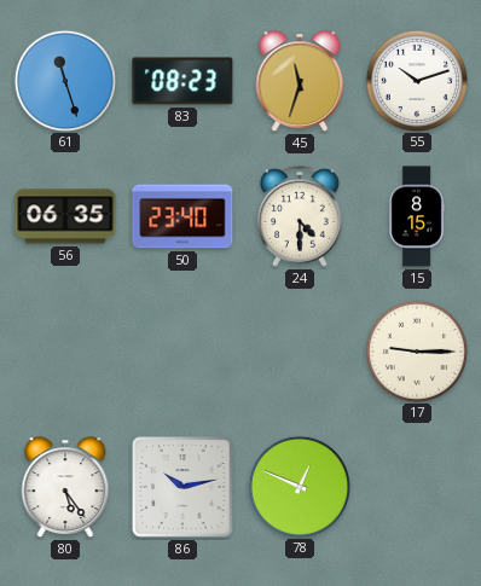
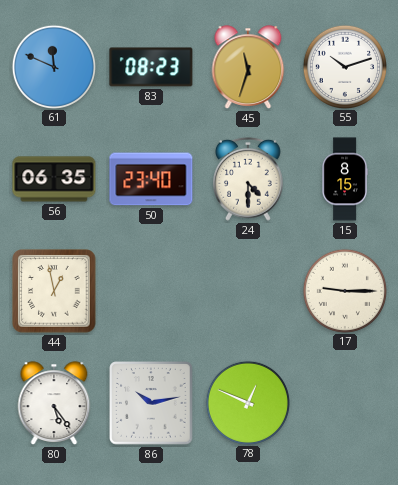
61: 11:27 -> 11:49
44: none -> 12:58
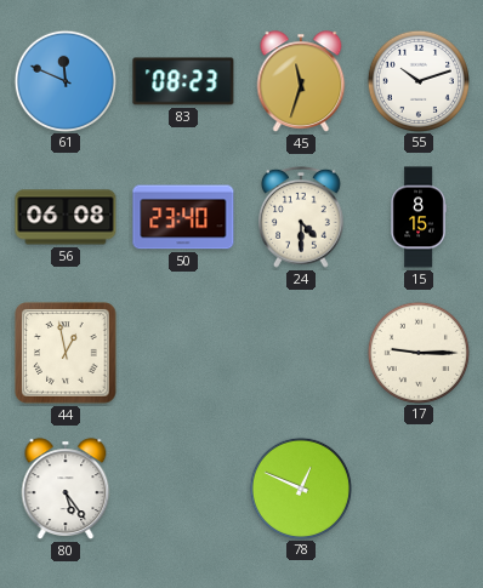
56: 06:35 -> 06:08
86: 10:13 -> none
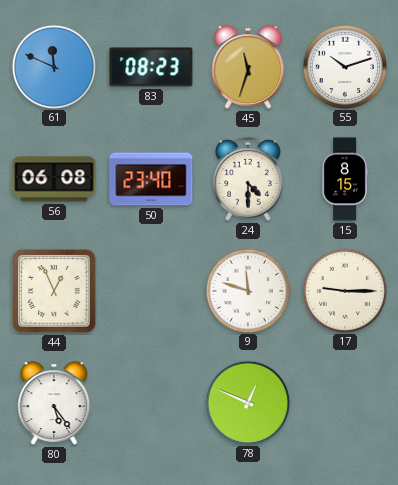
44: 12:58 -> 12:56
9: none -> 11:48
